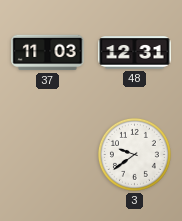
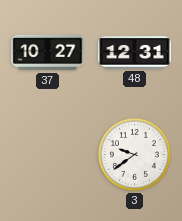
37: 11:03 -> 10:27
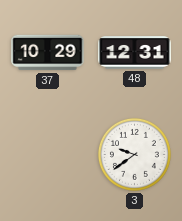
37: 10:27 -> 10:29
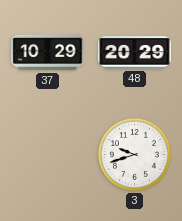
48: 12:31 -> 20:29
3: 9:39 -> 9:42
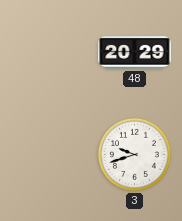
37: 10:29 -> none
